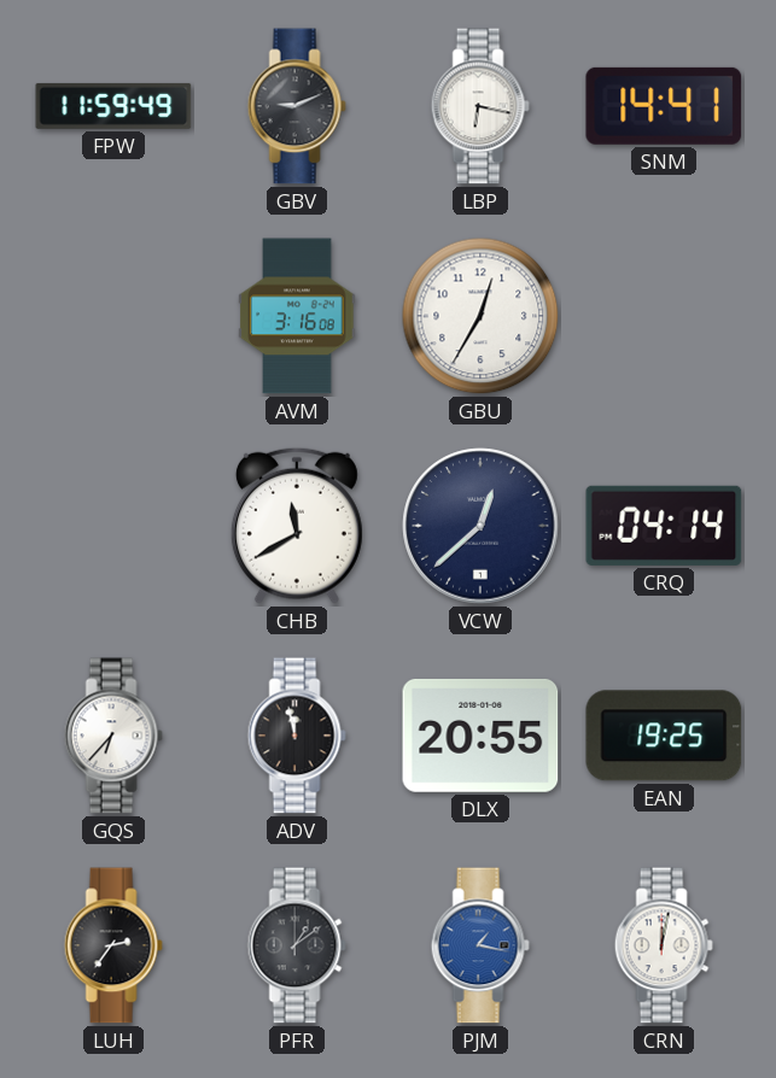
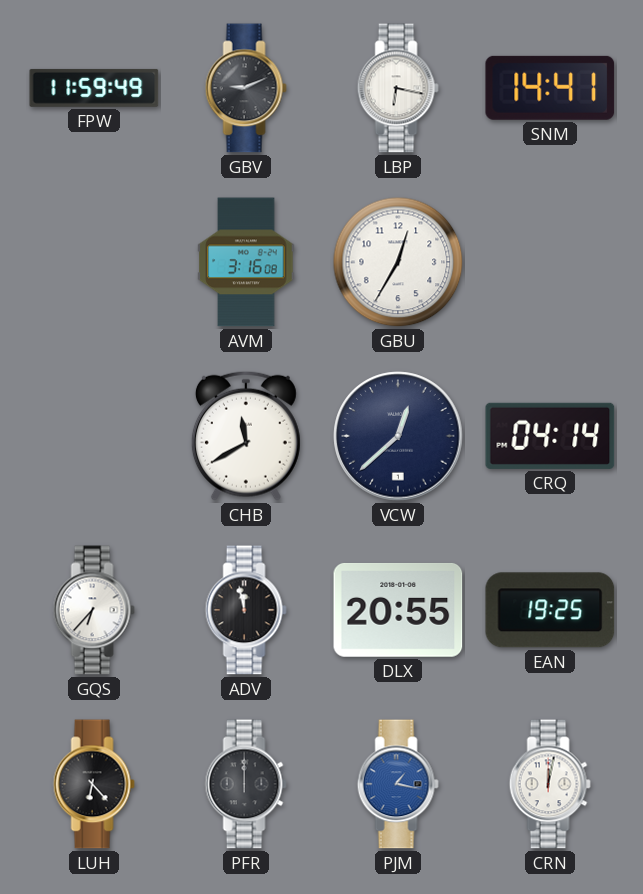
LUH: 2:36 -> 6:23
PFR: 1:09 -> 12:00
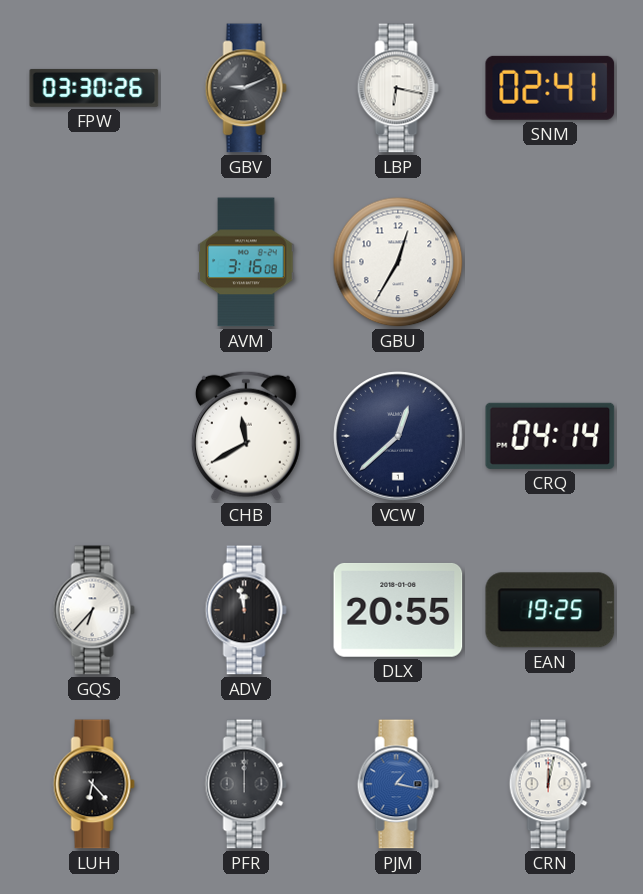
FPW: 11:59 -> 03:30
SNM: 14:41 -> 02:41
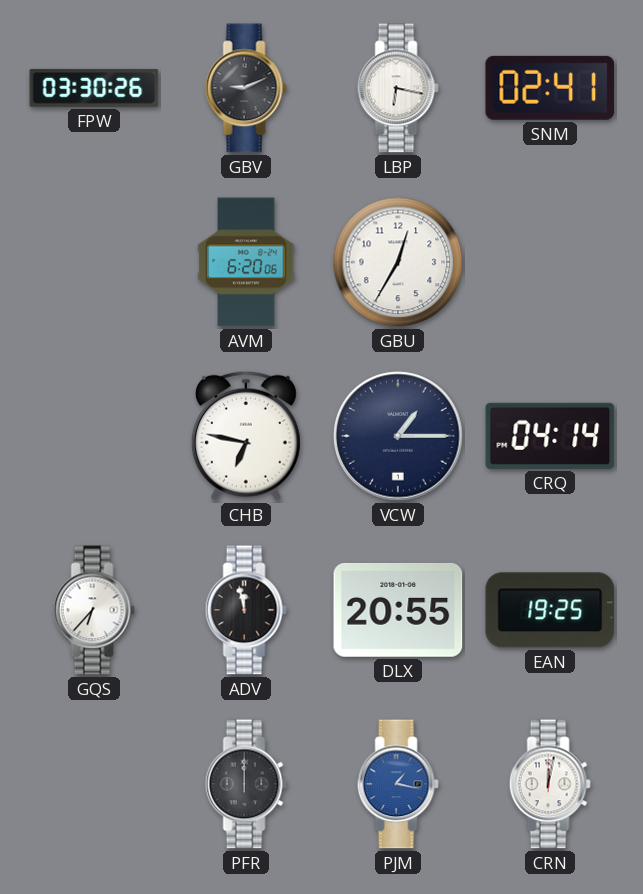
AVM: 3:16 -> 6:20
CHB: 11:40 -> 6:47
VCW: 12:38 -> 1:15
LUH: 6:23 -> none
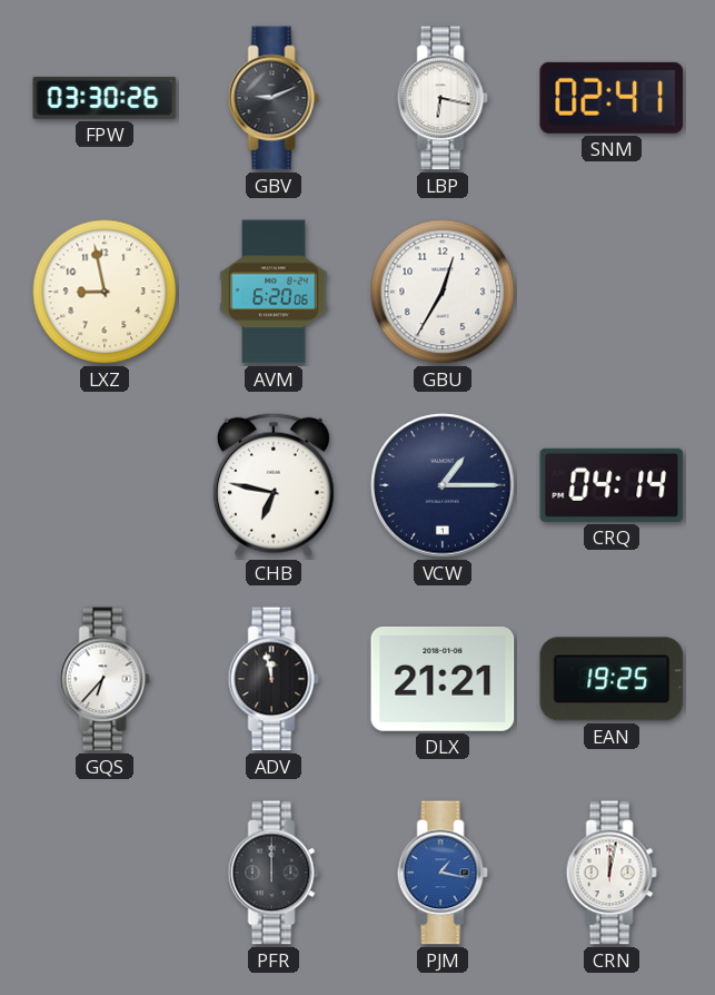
LXZ: none -> 8:58
DLX: 20:55 -> 21:21
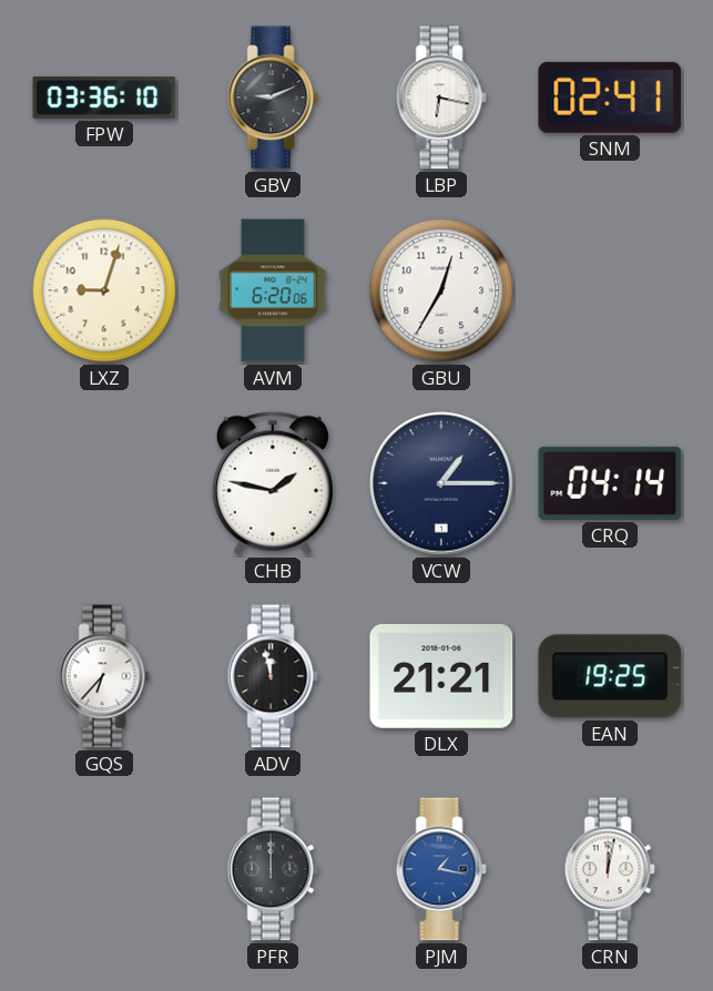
FPW: 03:30 -> 03:36
LXZ: 8:58 -> 9:03
CHB: 6:47 -> 1:47
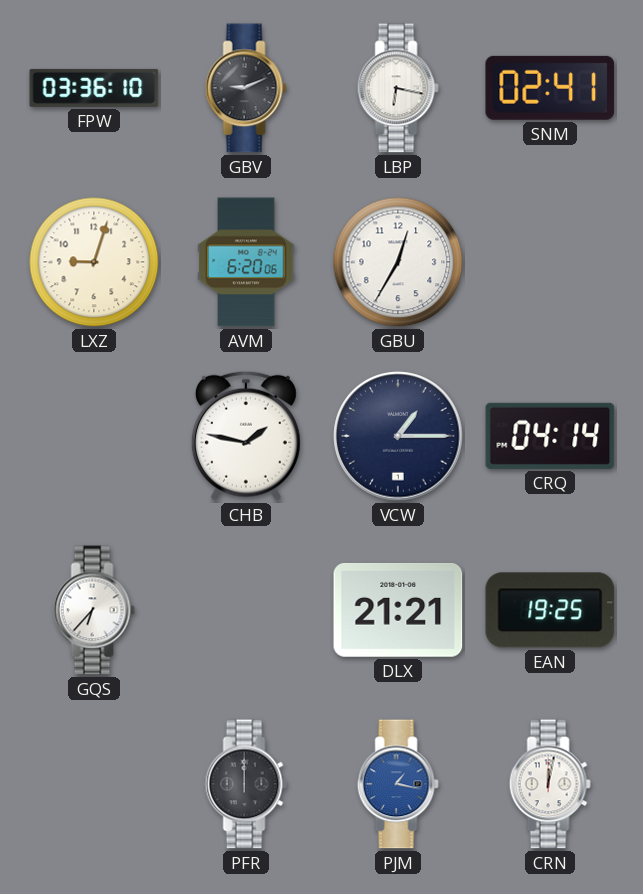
ADV: 11:58 -> none
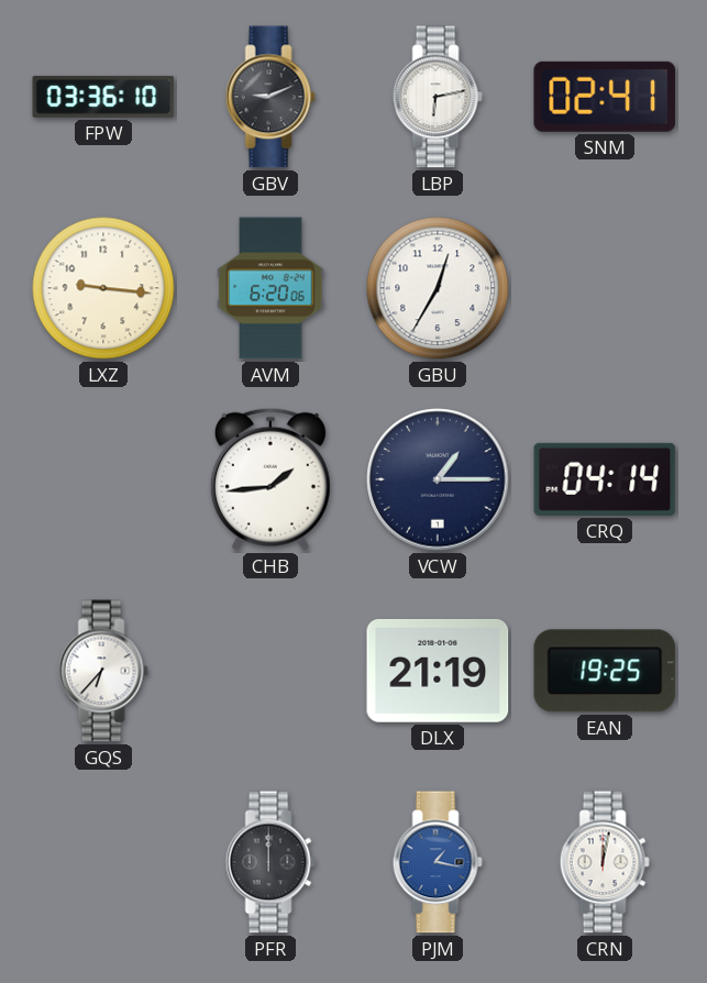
LBP: 6:17 -> 6:13
LXZ: 9:03 -> 9:16
CHB: 1:47 -> 1:44
DLX: 21:21 -> 21:19
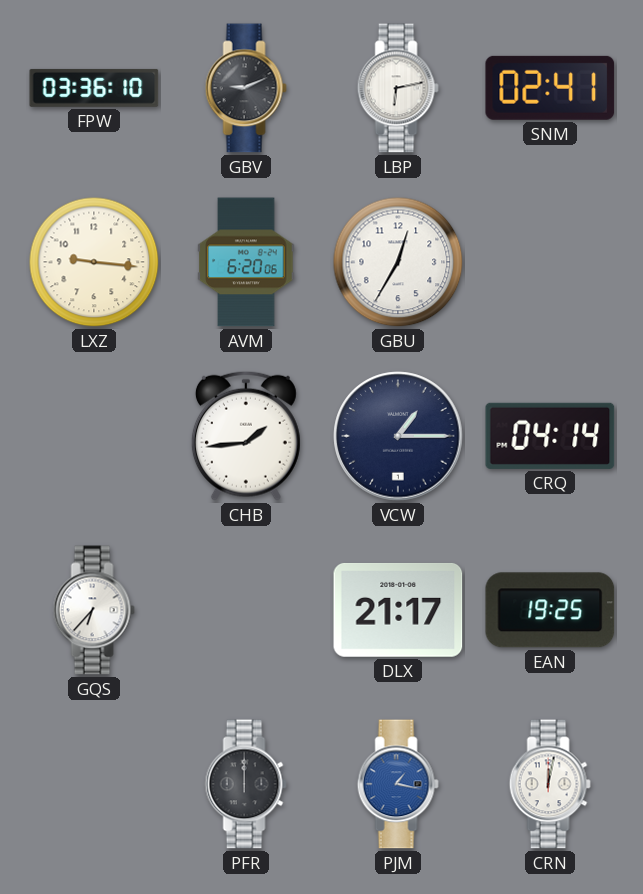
DLX: 21:19 -> 21:17
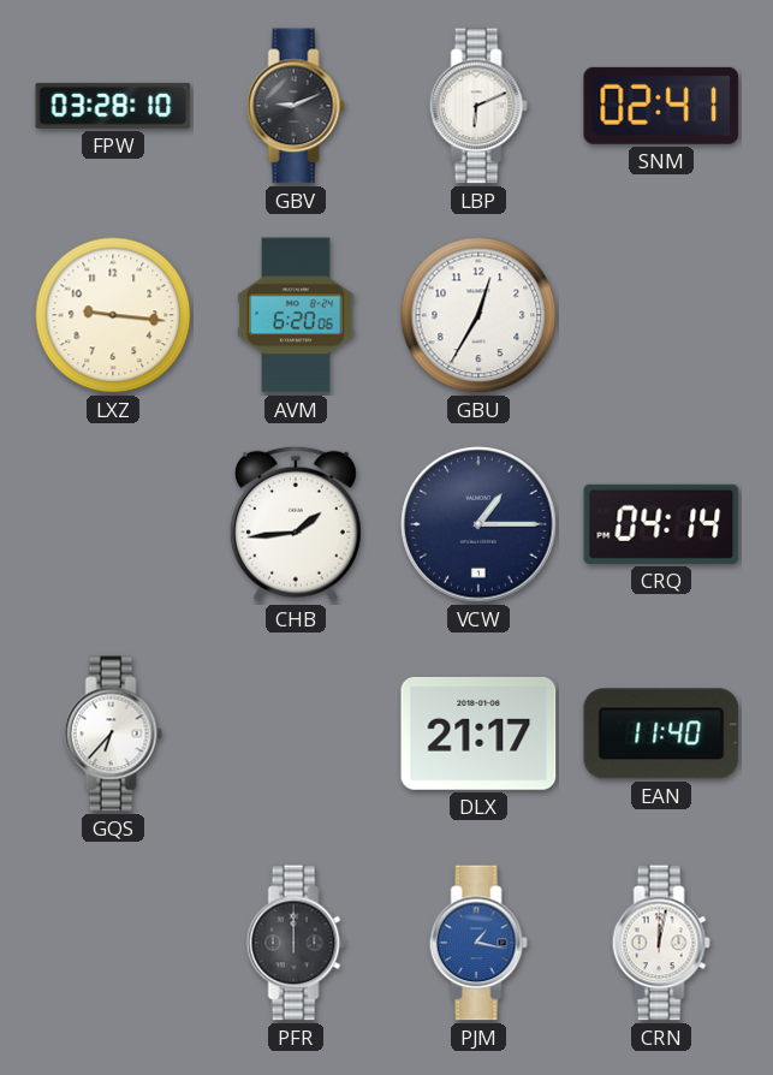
FPW: 03:36 -> 03:28
LBP: 6:13 -> 6:11
EAN: 19:25 -> 11:40
